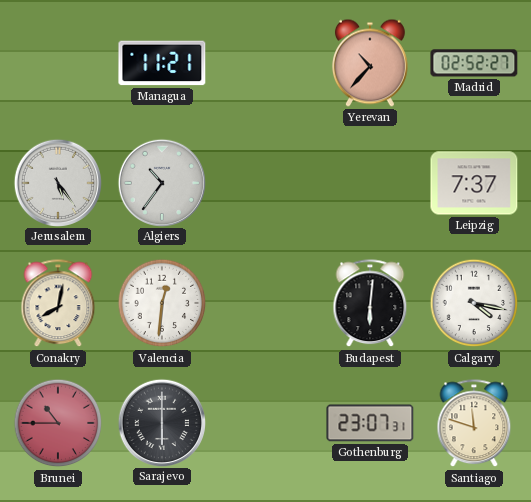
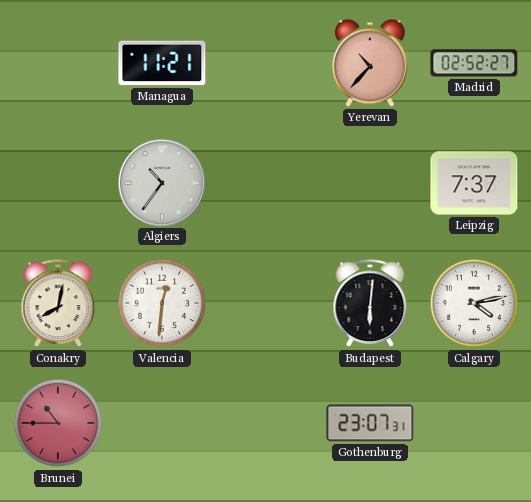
Jerusalem: 5:24 -> none
Calgary: 4:17 -> 4:13
Sarajevo: 6:00 -> none
Santiago: 11:48 -> none
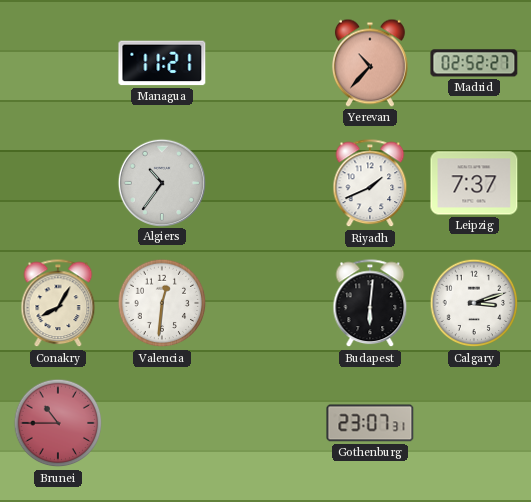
Riyadh: none -> 1:41
Conakry: 8:02 -> 8:05
Calgary: 4:13 -> 3:12
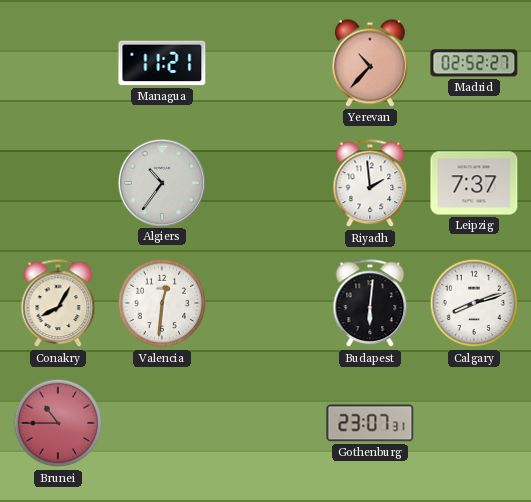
Riyadh: 1:41 -> 1:59
Calgary: 3:12 -> 8:12
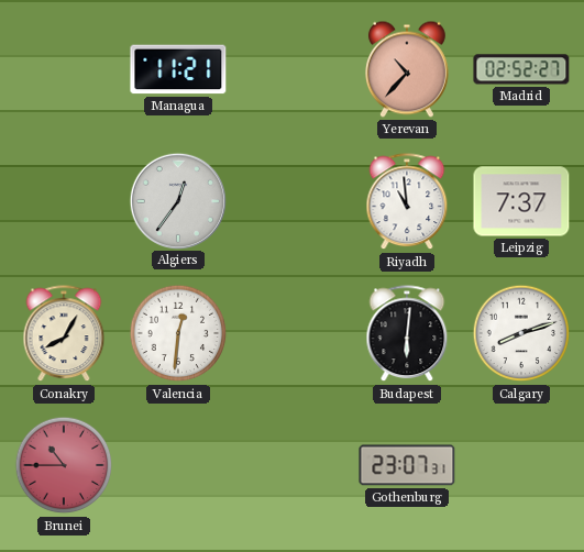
Algiers: 10:36 -> 12:36
Riyadh: 1:59 -> 10:59
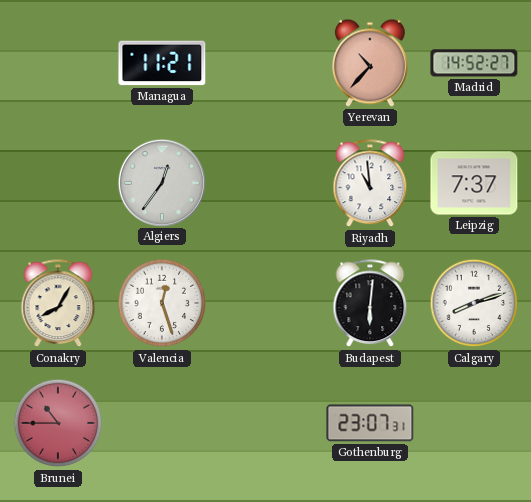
Madrid: 02:52 -> 14:52
Valencia: 12:31 -> 12:27
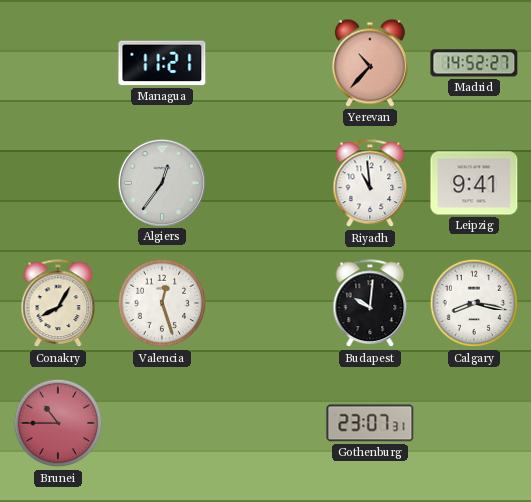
Leipzig: 7:37 -> 9:41
Budapest: 6:01 -> 10:01
Calgary: 8:12 -> 8:17
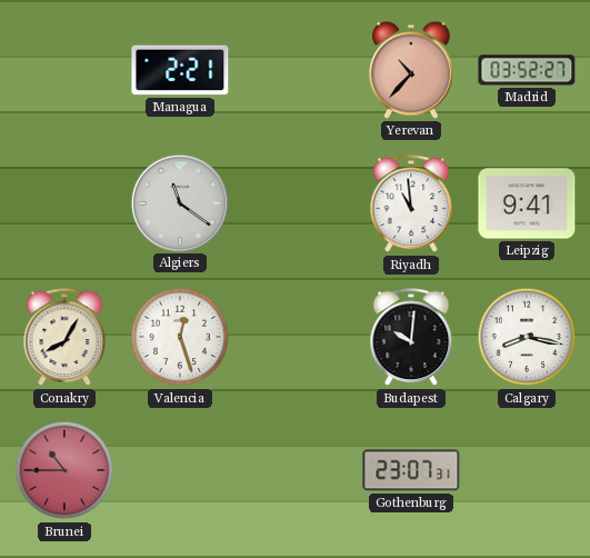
Managua: 11:21 -> 2:21
Madrid: 14:52 -> 03:52
Algiers: 12:36 -> 11:21
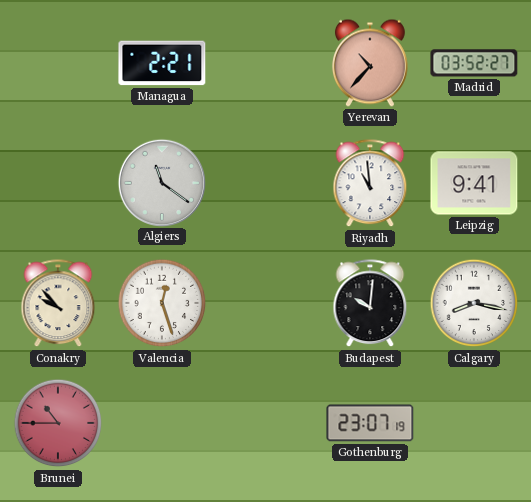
Conakry: 8:05 -> 9:53
Gothenburg: 23:07:31 -> 23:07:19
